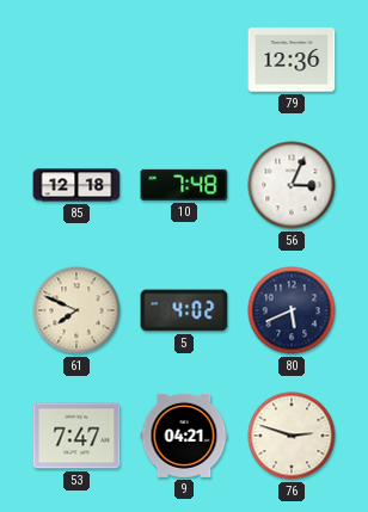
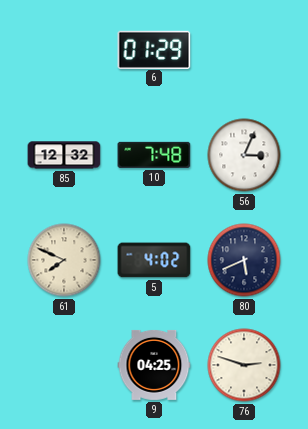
6: none -> 01:29
79: 12:36 -> none
85: 12:18 -> 12:32
53: 7:47 -> none
9: 04:21 -> 04:25
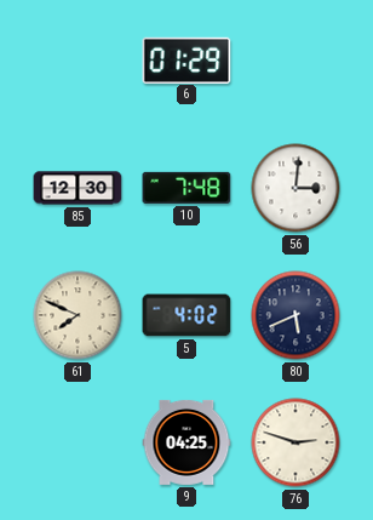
85: 12:32 -> 12:30
56: 3:04 -> 3:01
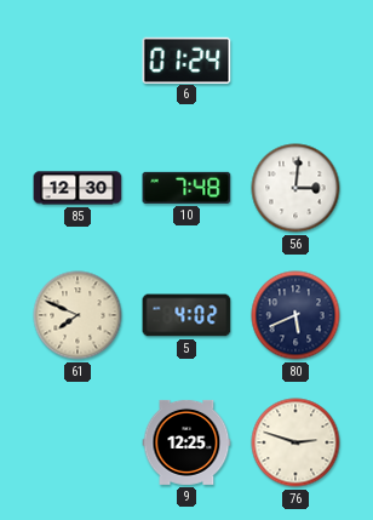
6: 01:29 -> 01:24
9: 04:25 -> 12:25
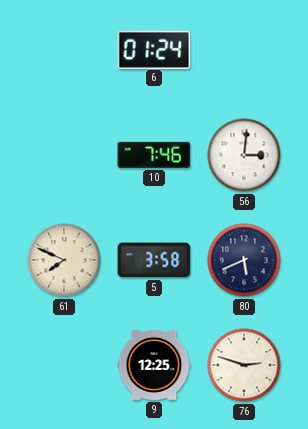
85: 12:30 -> none
10: 7:48 -> 7:46
5: 4:02 -> 3:58
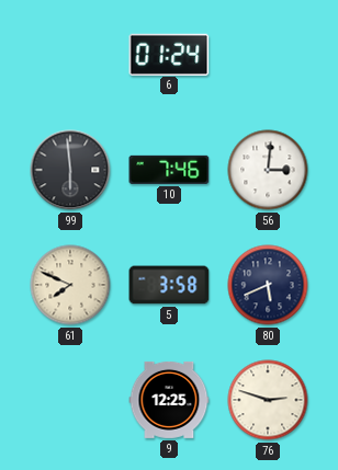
99: none -> 5:59
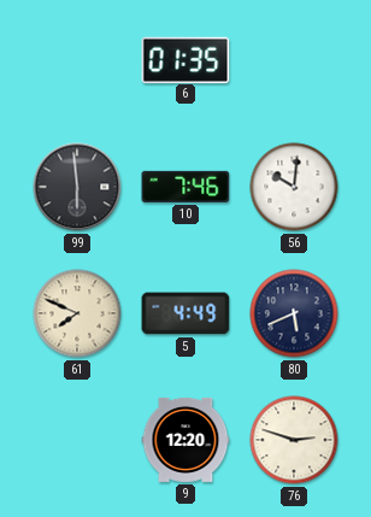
6: 01:24 -> 01:35
56: 3:01 -> 10:01
5: 3:58 -> 4:49
9: 12:25 -> 12:20
